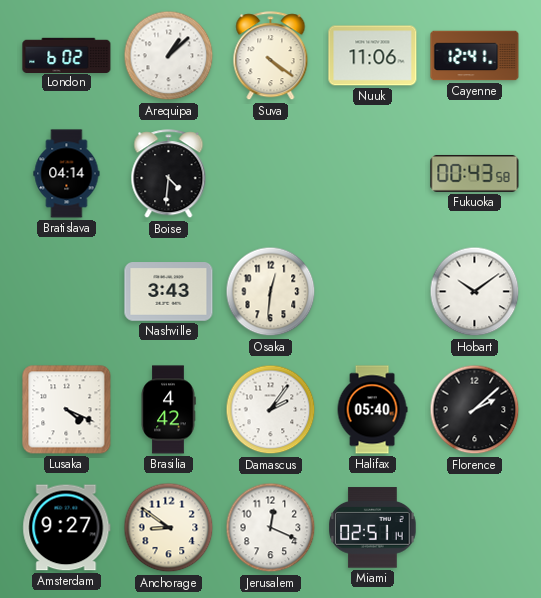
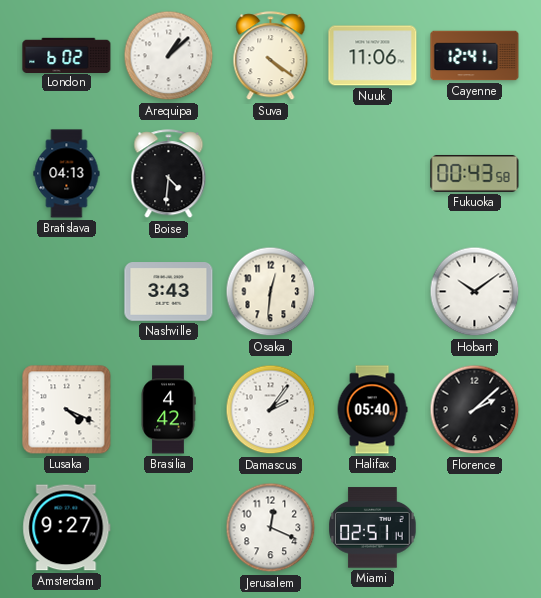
Bratislava: 04:14 -> 04:13
Anchorage: 8:51 -> none
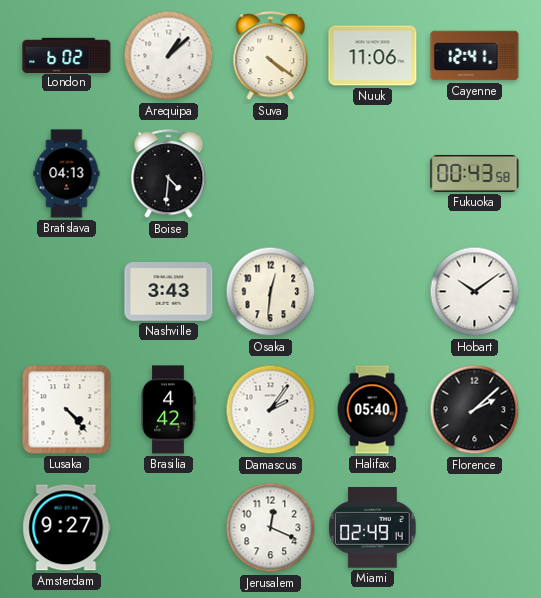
Lusaka: 4:19 -> 4:23
Miami: 02:51 -> 02:49
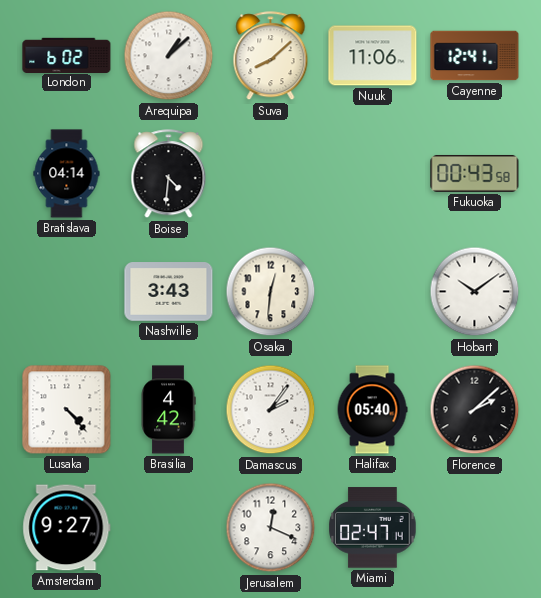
Suva: 4:21 -> 8:08
Bratislava: 04:13 -> 04:14
Miami: 02:49 -> 02:47
